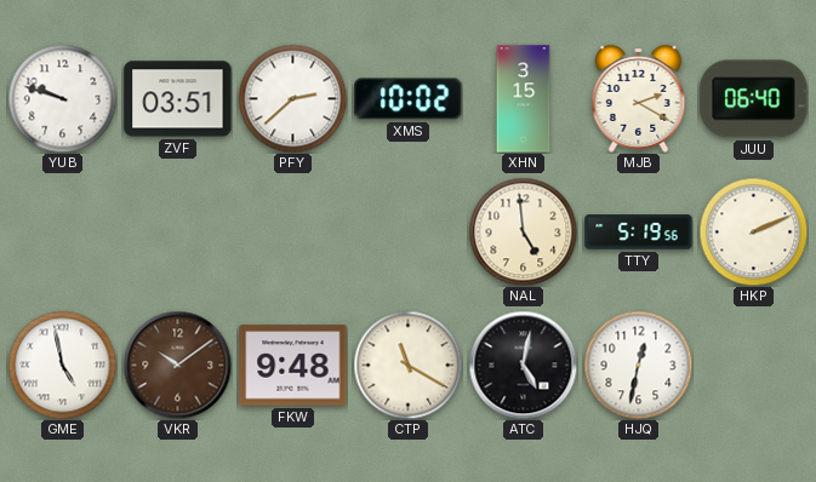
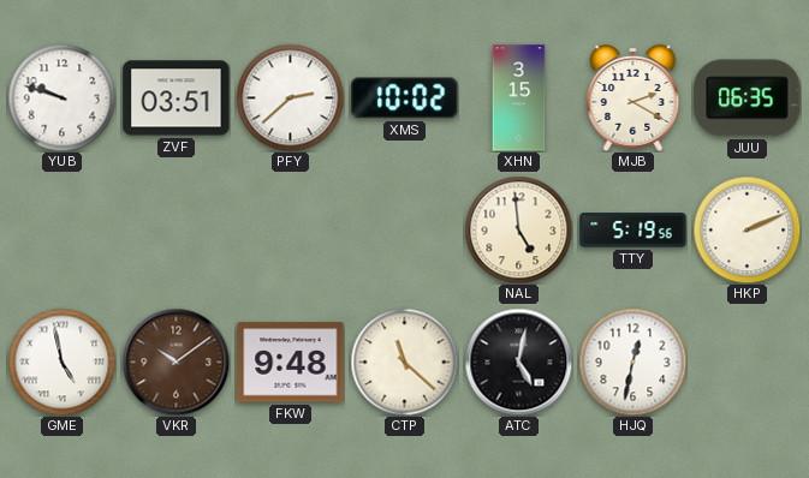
JUU: 06:40 -> 06:35
CTP: 11:20 -> 11:22
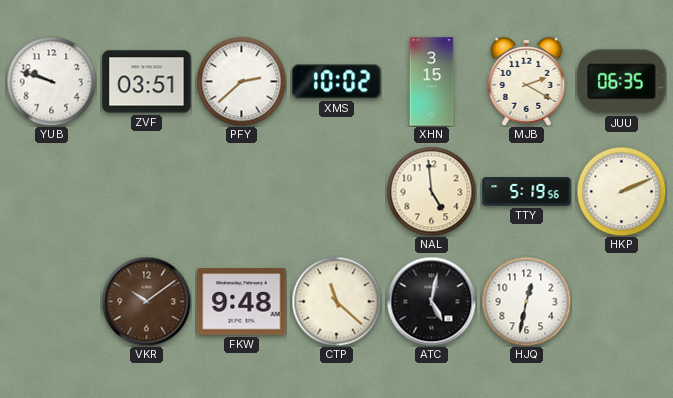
GME: 4:58 -> none
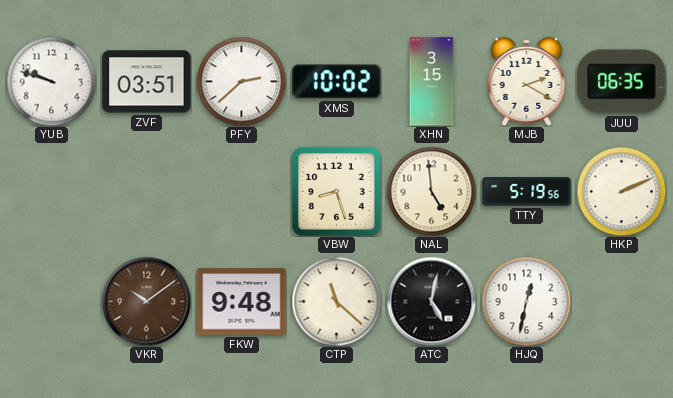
VBW: none -> 8:27
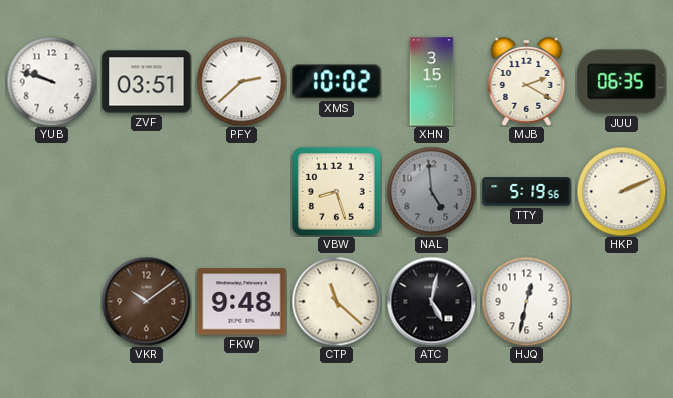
NAL dial: cream -> grey
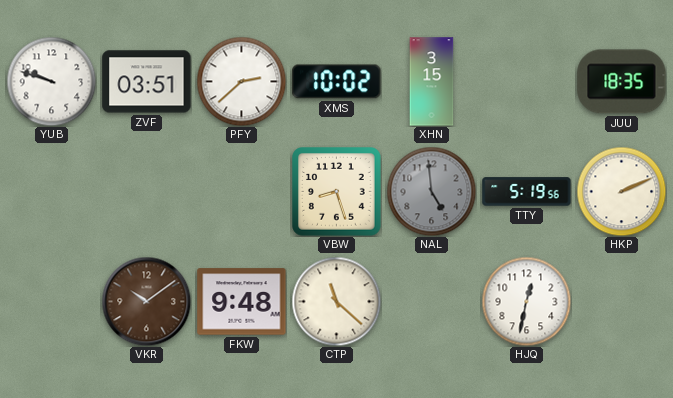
MJB: 2:20 -> none
JUU: 06:35 -> 18:35
ATC: 5:02 -> none
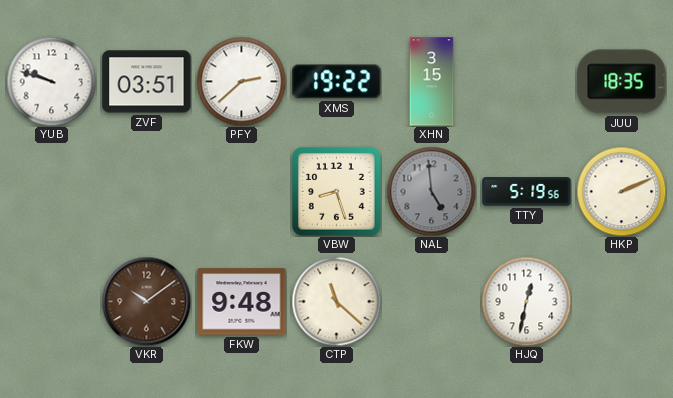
XMS: 10:02 -> 19:22
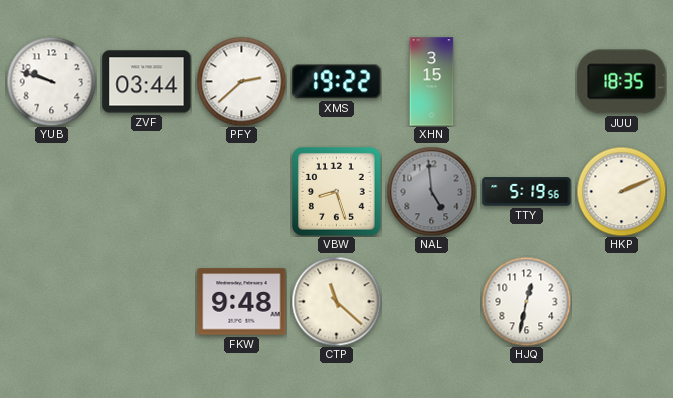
ZVF: 03:51 -> 03:44
VKR: 10:09 -> none
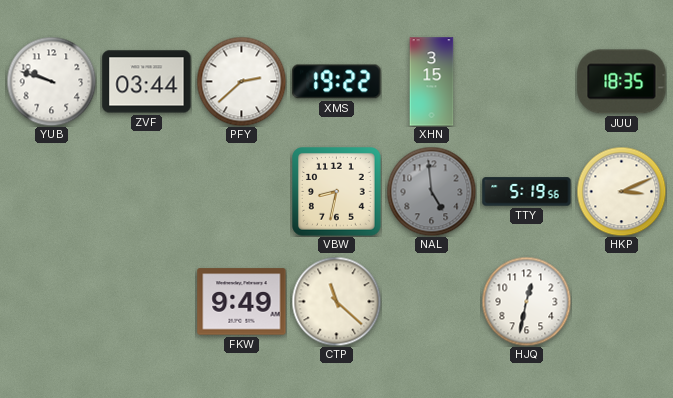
VBW: 8:27 -> 8:32
HKP: 2:11 -> 3:11
FKW: 9:48 -> 9:49
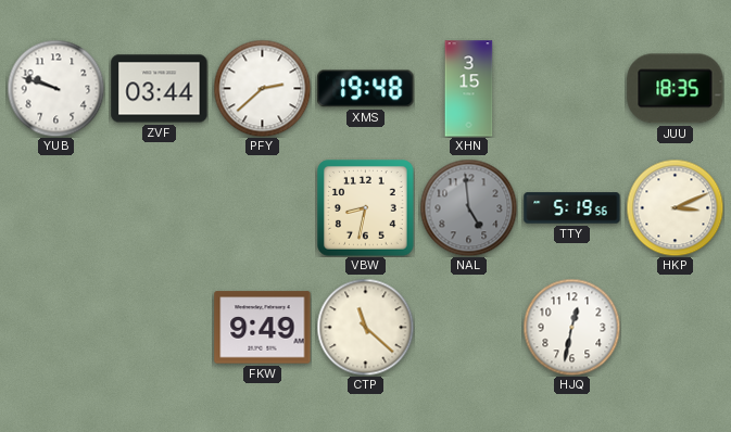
XMS: 19:22 -> 19:48
